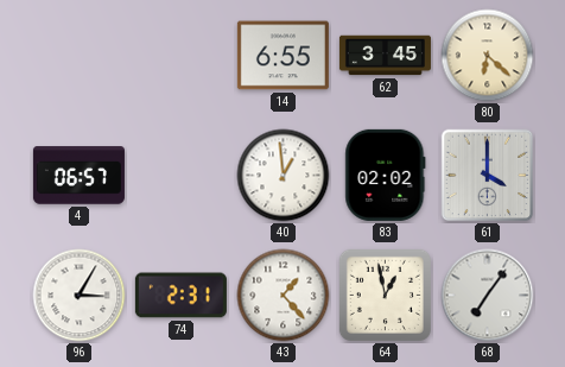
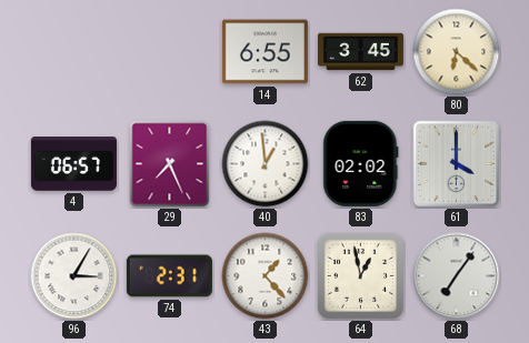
29: none -> 7:26
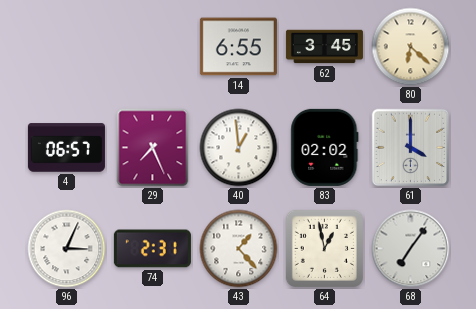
96: 3:05 -> 3:04
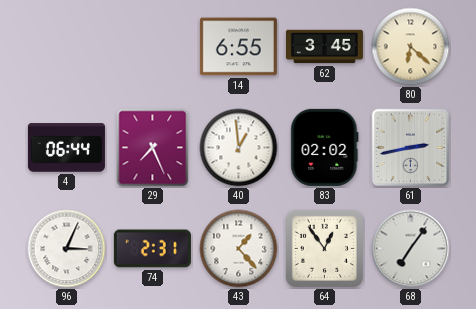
4: 06:57 -> 06:44
61: 4:00 -> 2:43
64: 12:58 -> 12:54
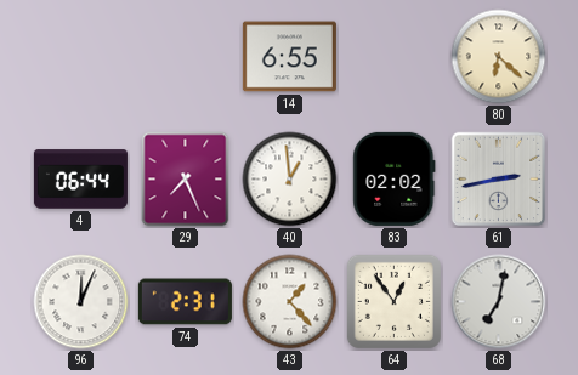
62: 3:45 -> none
96: 3:04 -> 12:04
68: 7:06 -> 7:02
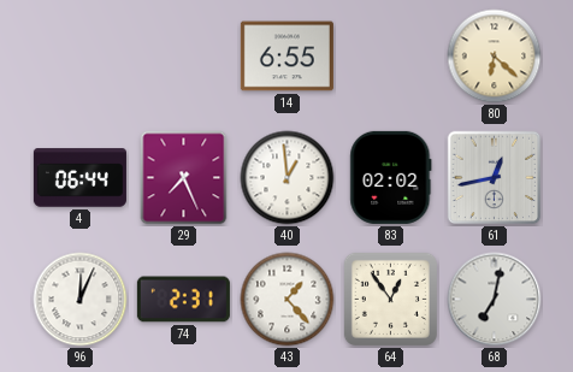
61: 2:43 -> 12:43
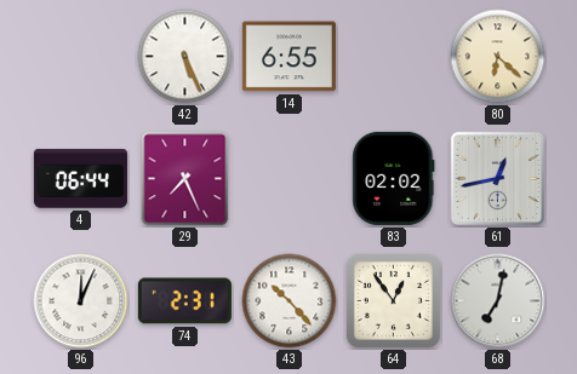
42: none -> 5:26
40: 12:59 -> none
43: 1:23 -> 10:23
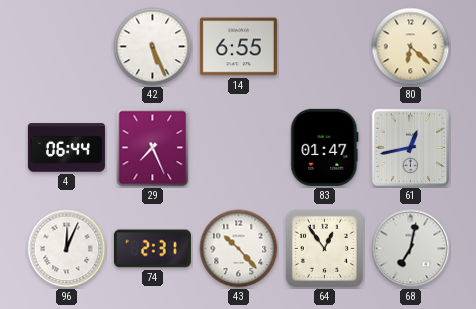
83: 02:02 -> 01:47
